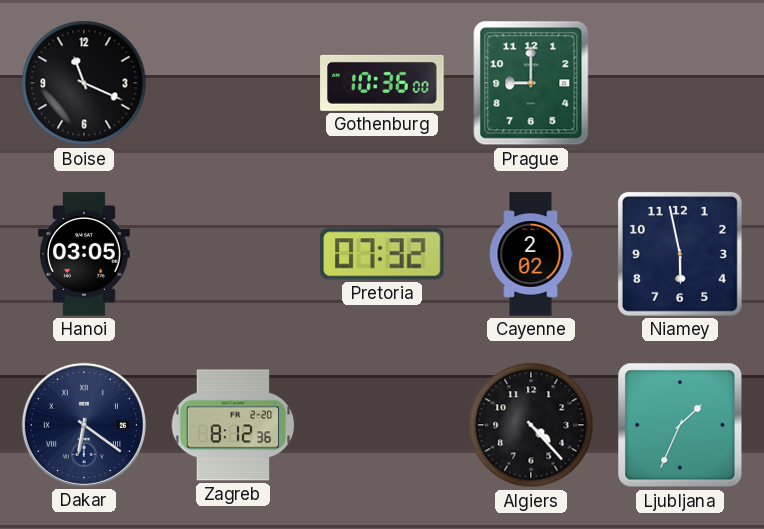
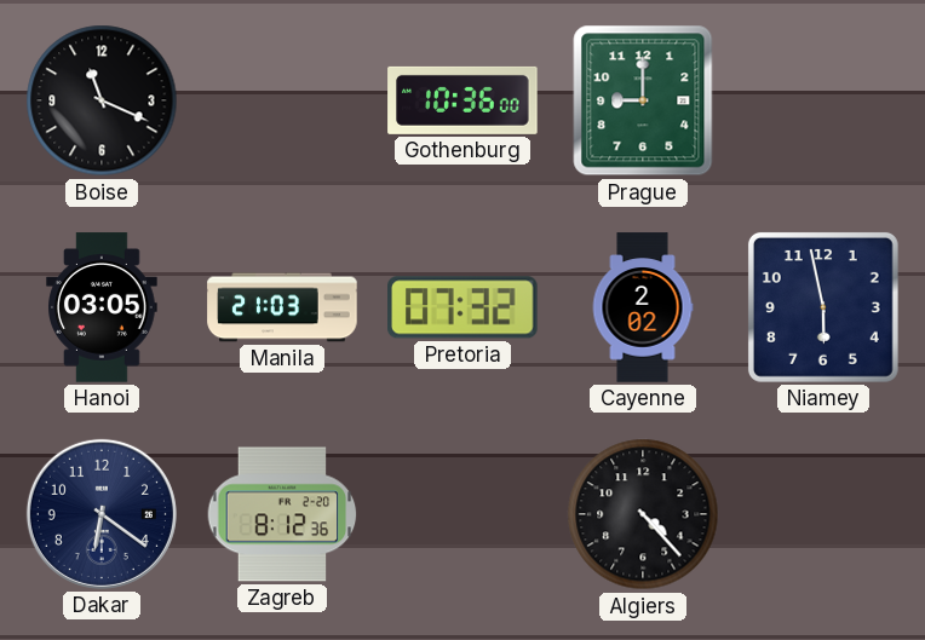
Manila: none -> 21:03
Dakar numerals: Roman -> Arabic
Ljubljana: 1:34 -> none
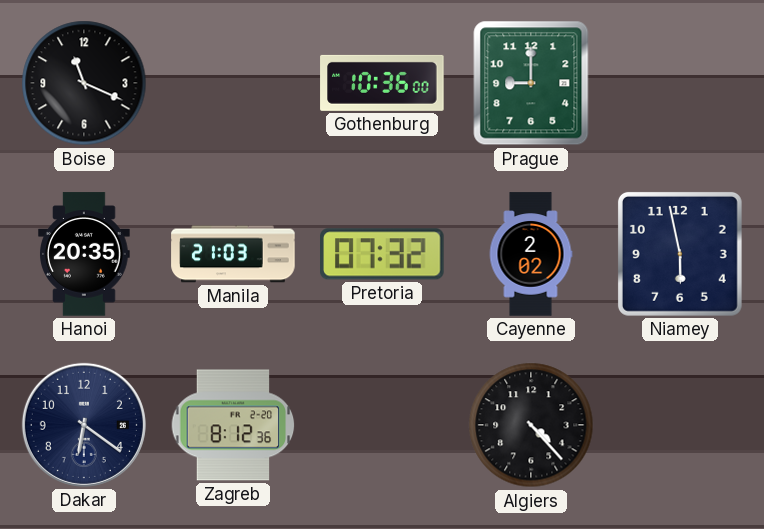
Hanoi: 03:05 -> 20:35
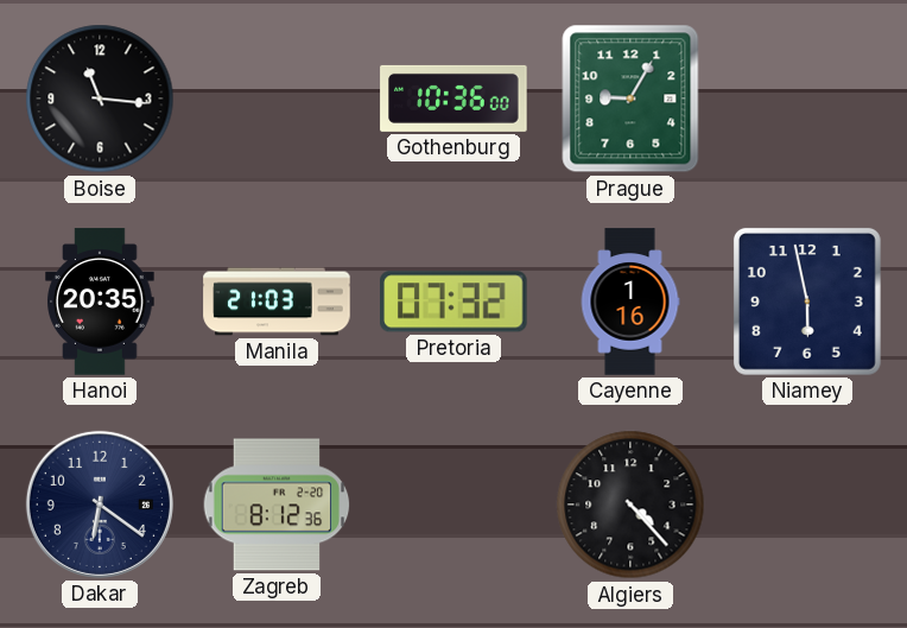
Boise: 11:19 -> 11:16
Prague: 9:00 -> 9:05
Cayenne: 2:02 -> 1:16
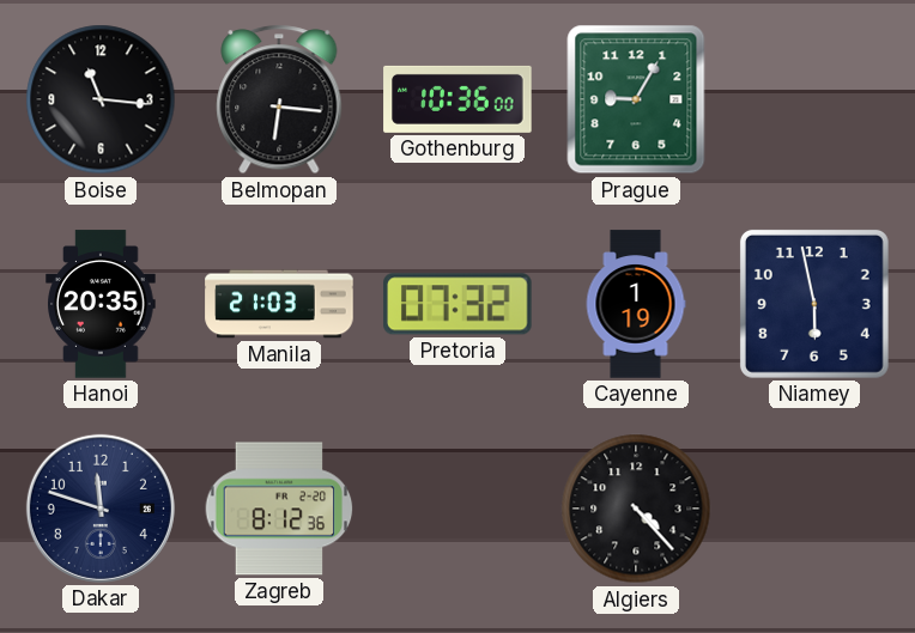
Belmopan: none -> 6:16
Cayenne: 1:16 -> 1:19
Dakar: 6:21 -> 11:48
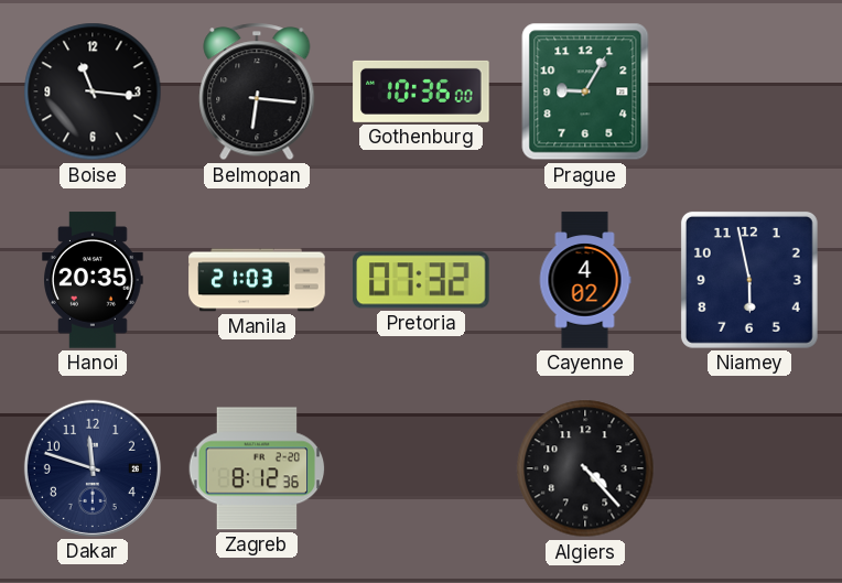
Cayenne: 1:19 -> 4:02
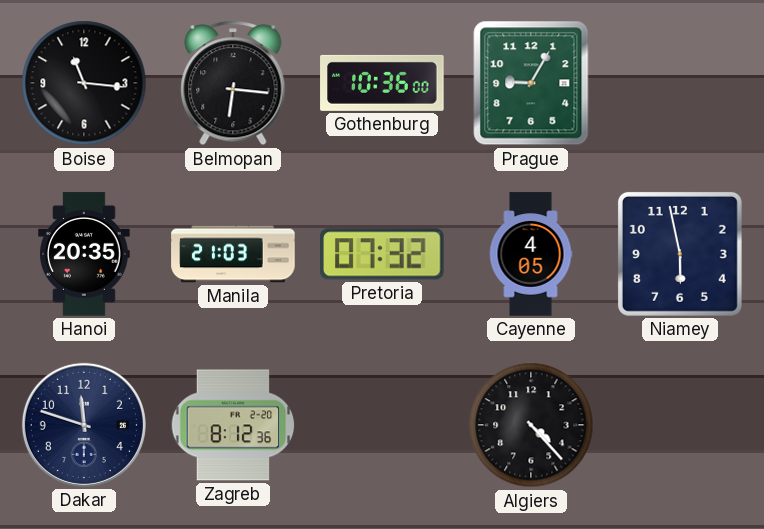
Cayenne: 4:02 -> 4:05
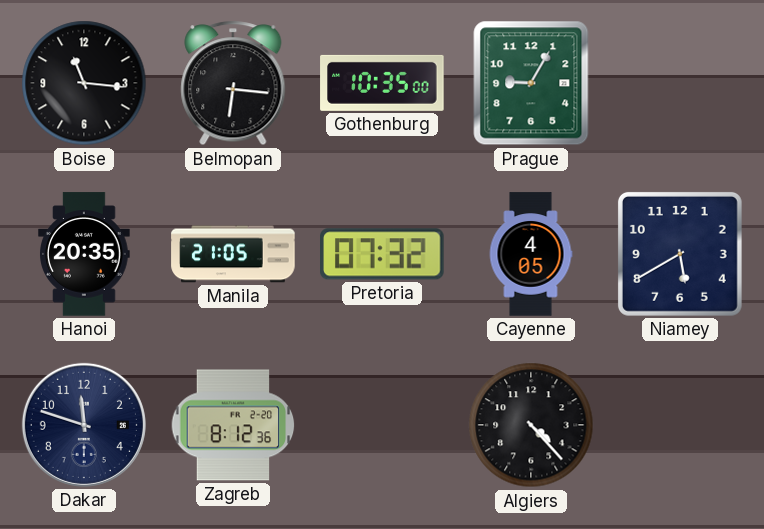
Gothenburg: 10:36 -> 10:35
Manila: 21:03 -> 21:05
Niamey: 5:58 -> 5:40
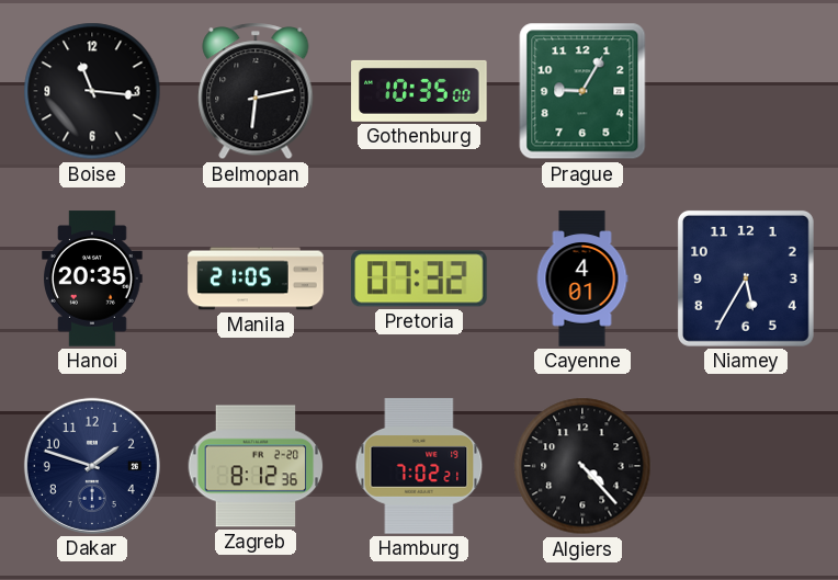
Belmopan: 6:16 -> 6:13
Cayenne: 4:05 -> 4:01
Niamey: 5:40 -> 5:35
Dakar: 11:48 -> 1:48
Hamburg: none -> 7:02
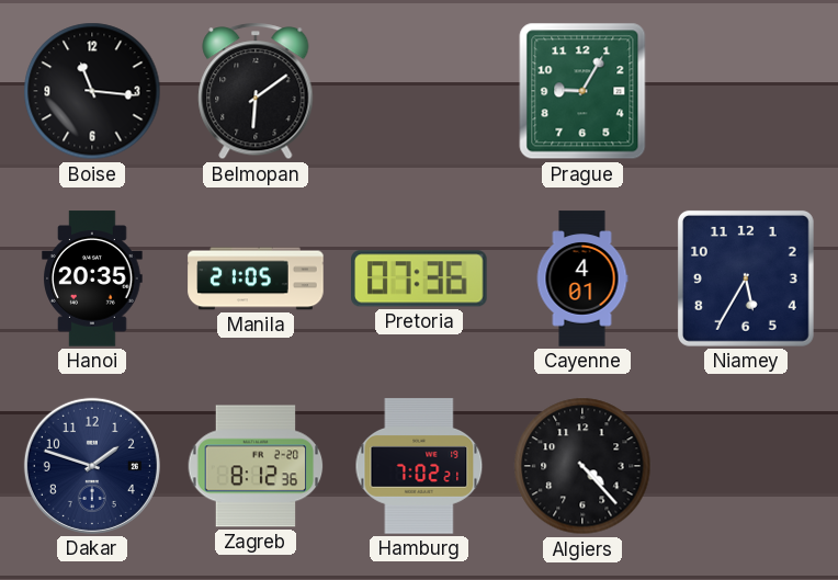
Belmopan: 6:13 -> 6:09
Gothenburg: 10:35 -> none
Pretoria: 07:32 -> 07:36
